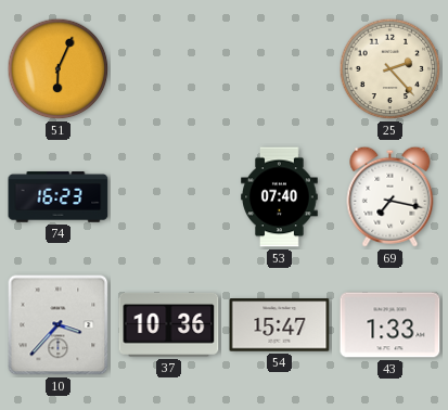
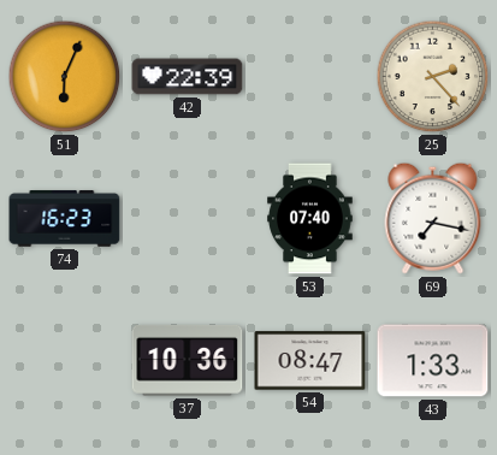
42: none -> 22:39
10: 3:37 -> none
54: 15:47 -> 08:47
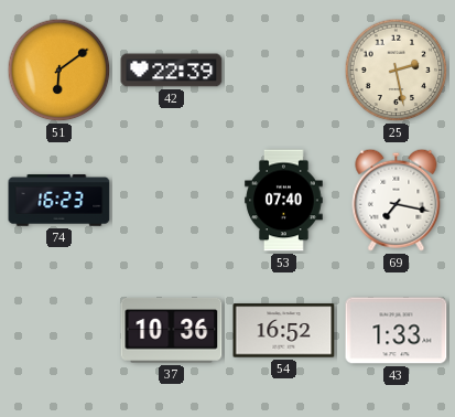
51: 6:04 -> 6:09
25: 2:23 -> 2:28
54: 08:47 -> 16:52
